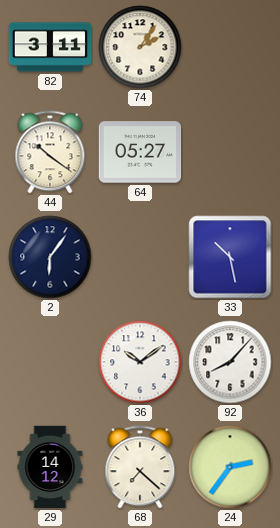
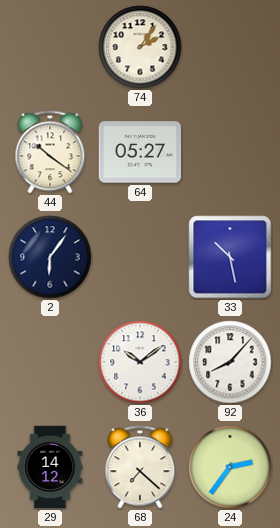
82: 3:11 -> none
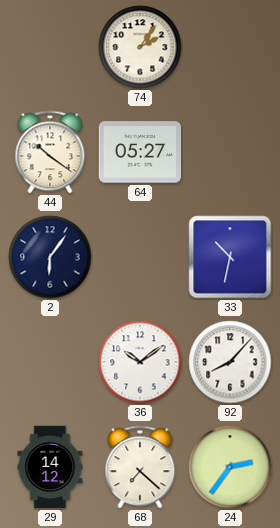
33: 10:28 -> 10:32
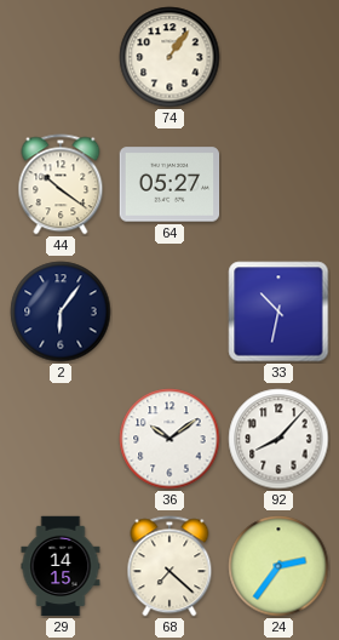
74: 2:06 -> 1:06
29: 14:12 -> 14:15
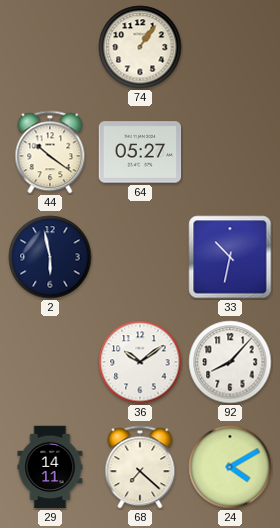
2: 6:06 -> 5:58
29: 14:15 -> 14:11
24: 2:36 -> 4:10
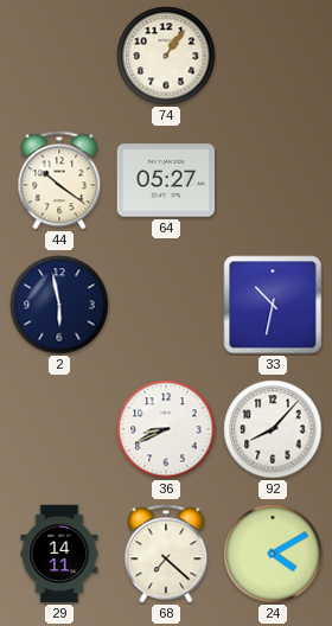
36: 10:09 -> 8:41
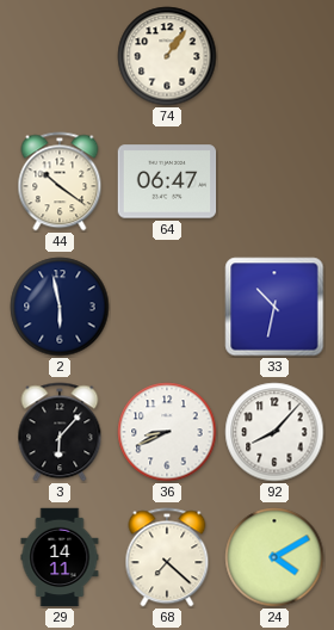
64: 05:27 -> 06:47
3: none -> 6:07
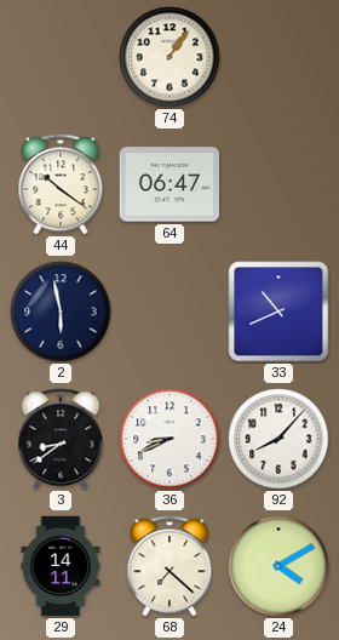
33: 10:32 -> 10:41
3: 6:07 -> 8:39
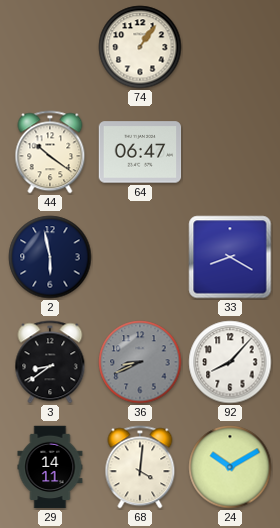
33: 10:41 -> 8:20
36 dial: white -> grey
68: 7:22 -> 4:01
24: 4:10 -> 10:10
